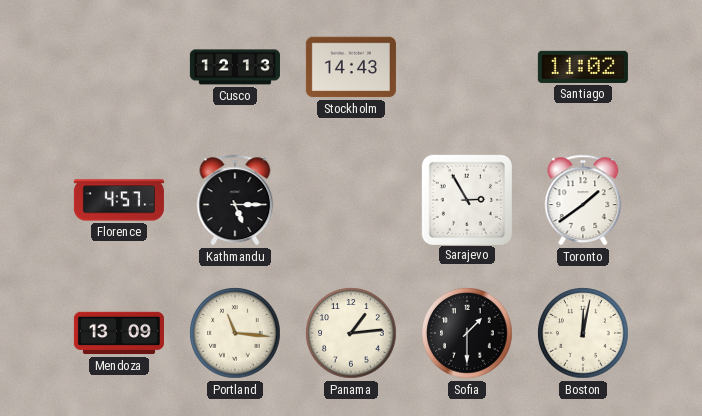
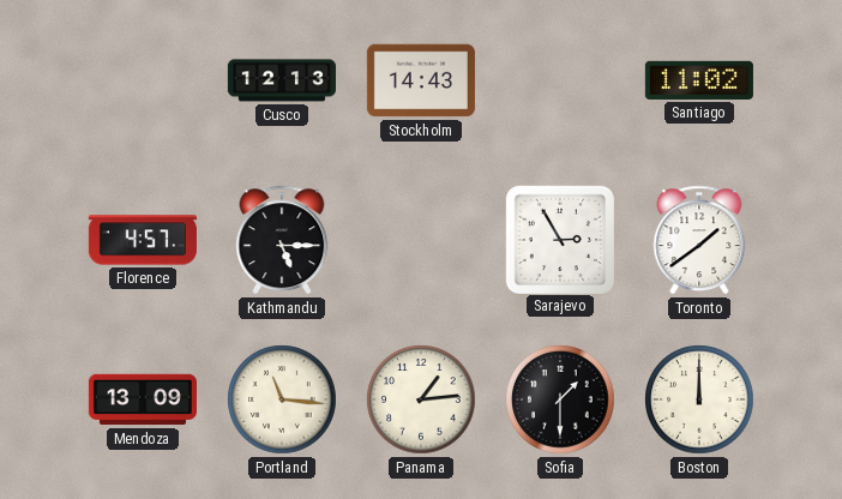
Boston: 12:02 -> 12:00
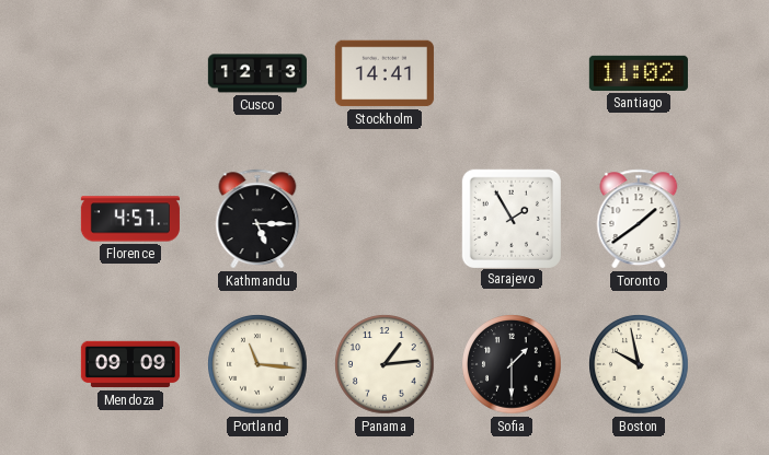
Stockholm: 14:43 -> 14:41
Sarajevo: 2:55 -> 1:55
Mendoza: 13:09 -> 09:09
Boston: 12:00 -> 9:58
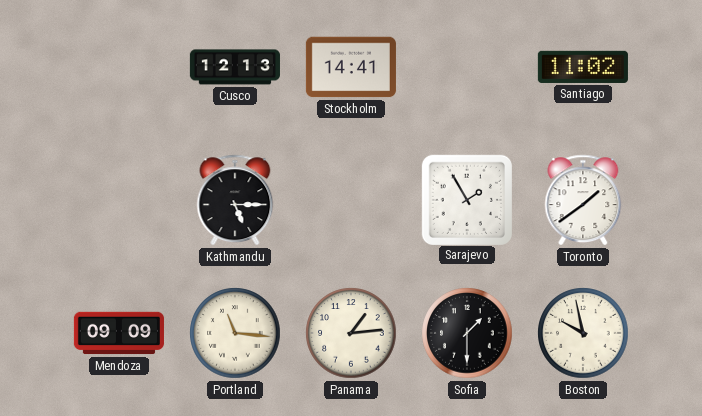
Florence: 4:57 -> none
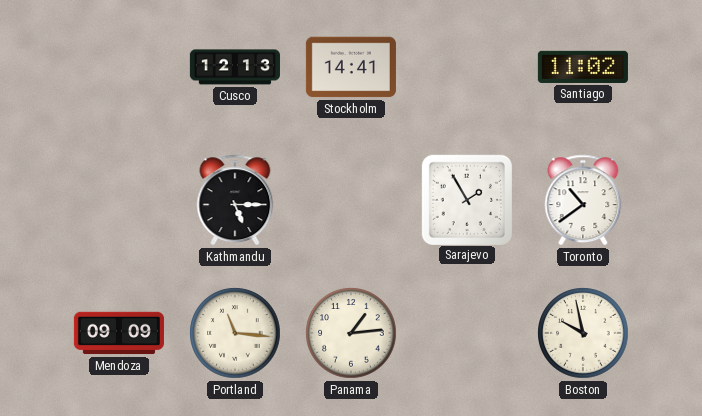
Toronto: 1:39 -> 10:39
Sofia: 1:30 -> none
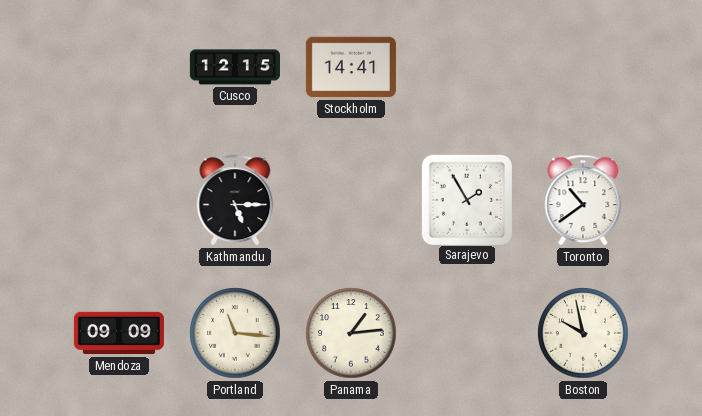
Cusco: 12:13 -> 12:15
Santiago: 11:02 -> none
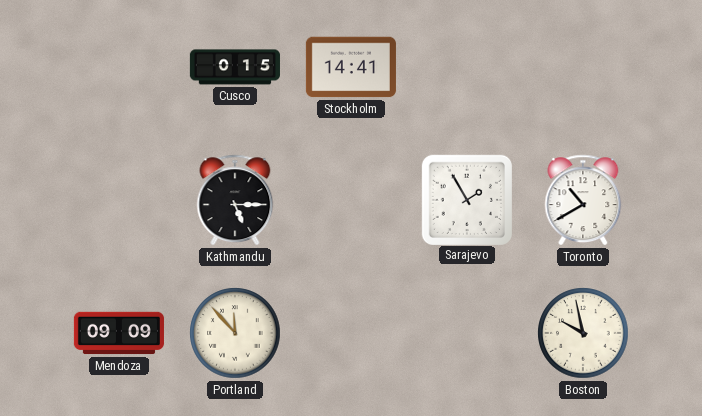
Cusco: 12:15 -> 0:15
Toronto: 10:39 -> 10:40
Portland: 11:16 -> 11:53
Panama: 1:14 -> none
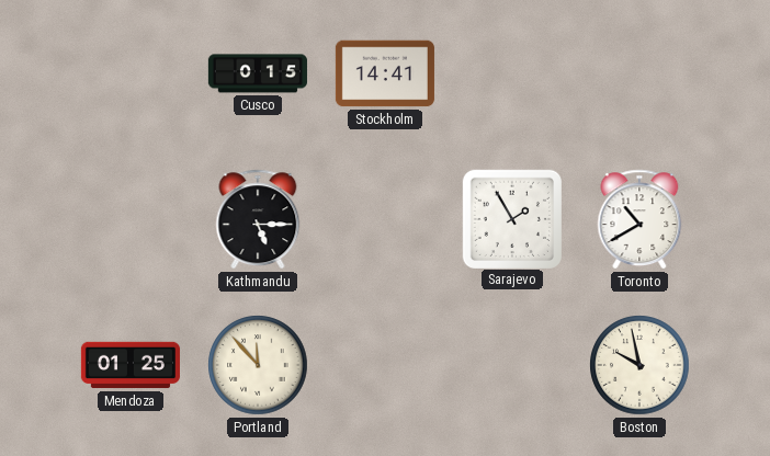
Mendoza: 09:09 -> 01:25
